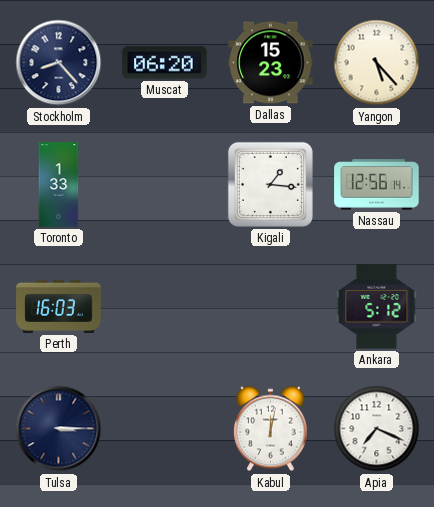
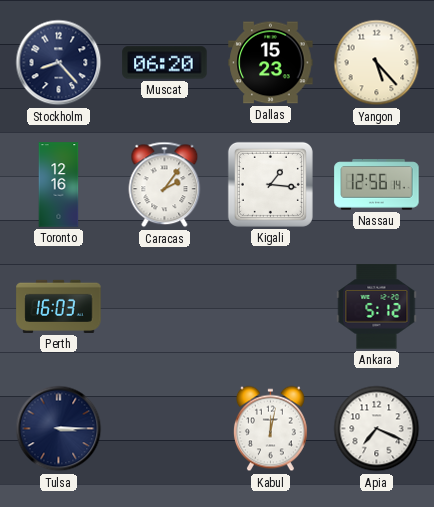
Toronto: 1:33 -> 12:16
Caracas: none -> 2:06
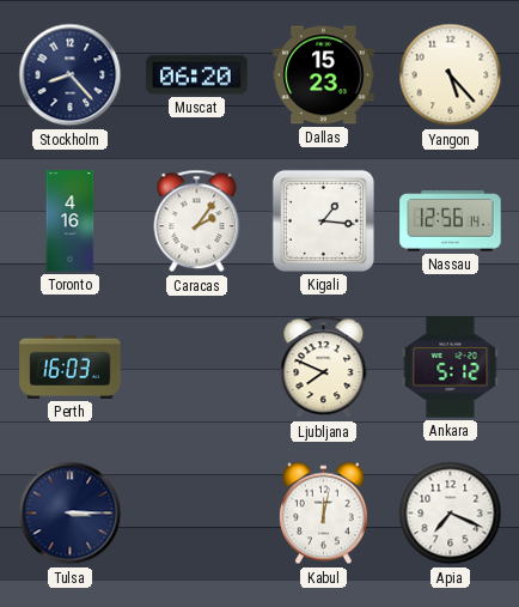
Toronto: 12:16 -> 4:16
Ljubljana: none -> 7:49
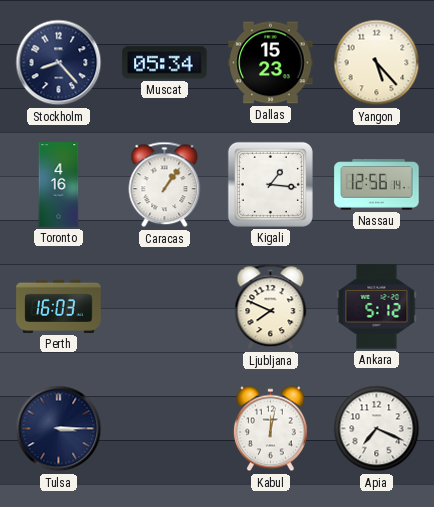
Muscat: 06:20 -> 05:34
Caracas: 2:06 -> 1:06
